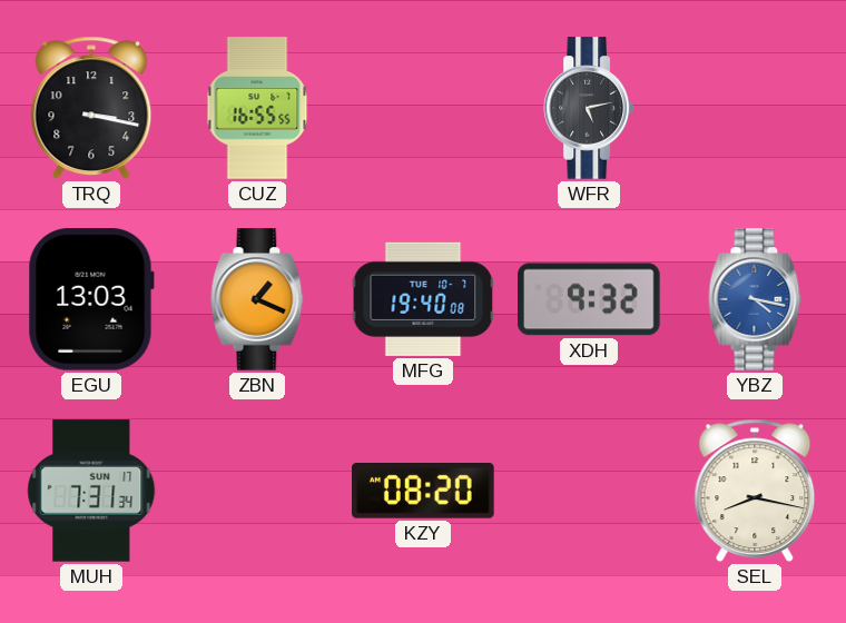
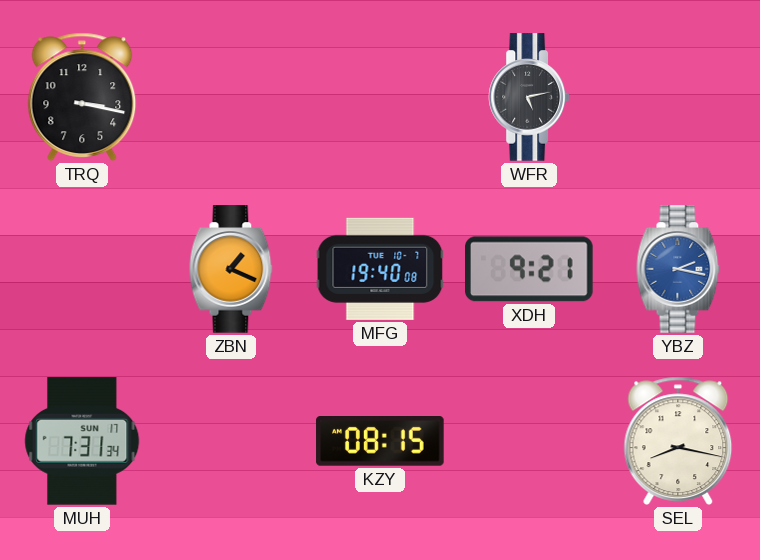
CUZ: 16:55 -> none
EGU: 13:03 -> none
XDH: 9:32 -> 9:21
YBZ: 4:17 -> 2:17
KZY: 08:20 -> 08:15
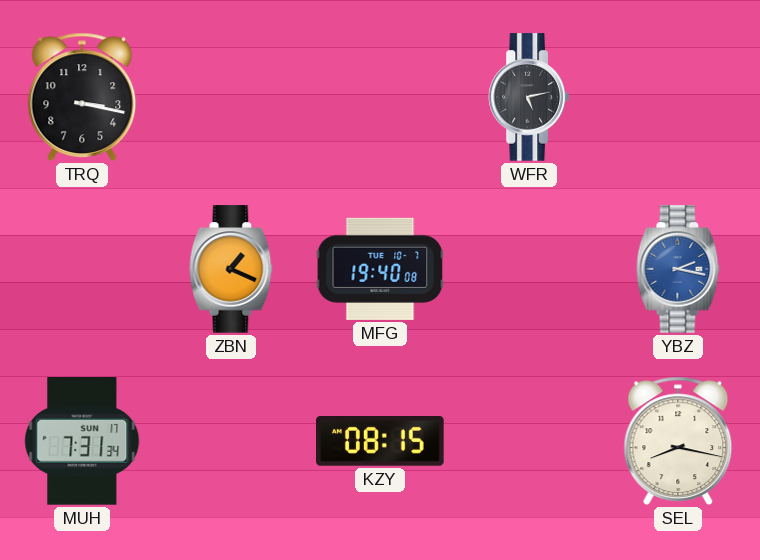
XDH: 9:21 -> none
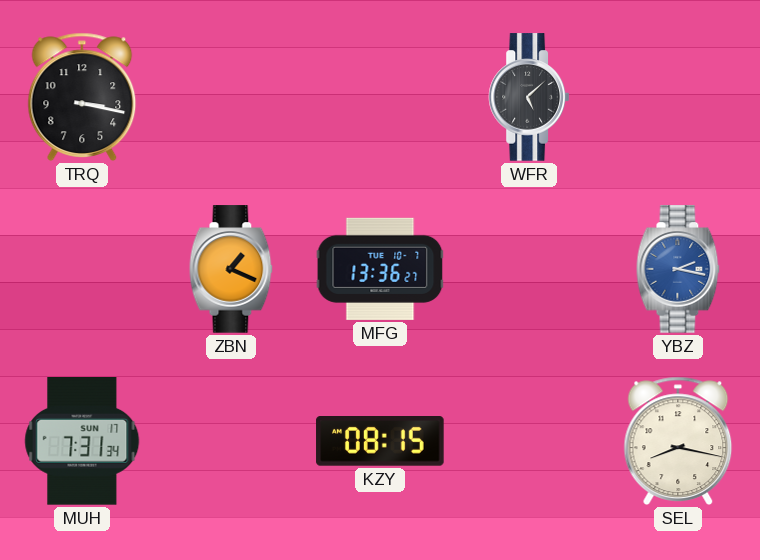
WFR: 5:13 -> 5:08
MFG: 19:40 -> 13:36
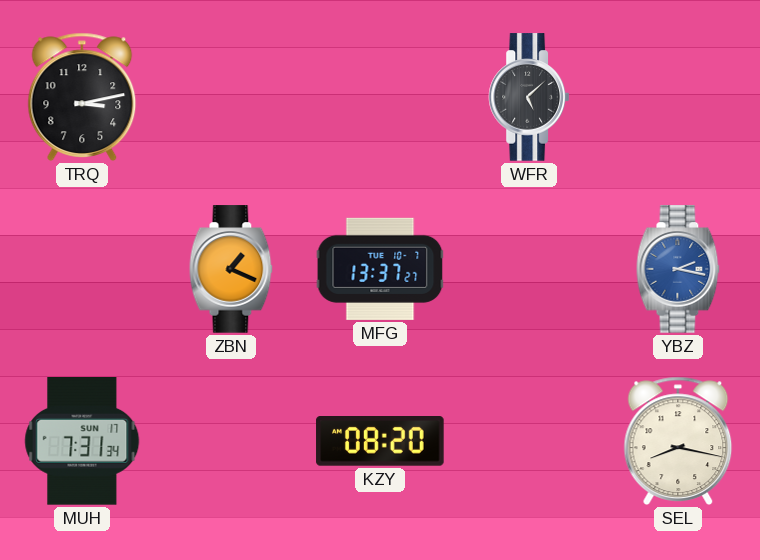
TRQ: 3:17 -> 3:13
MFG: 13:36 -> 13:37
KZY: 08:15 -> 08:20
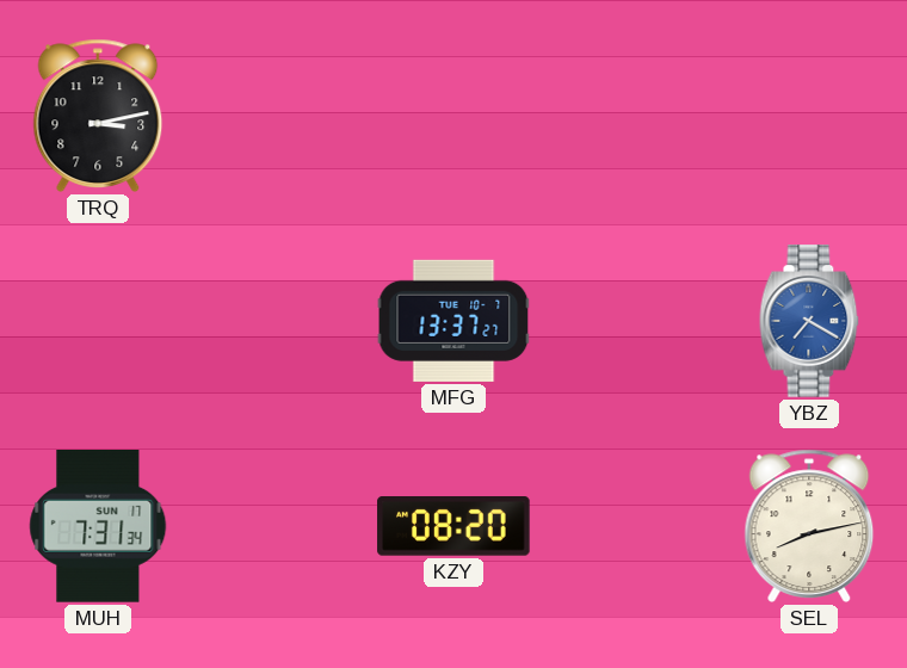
WFR: 5:08 -> none
ZBN: 1:19 -> none
YBZ: 2:17 -> 7:20
SEL: 8:17 -> 8:13
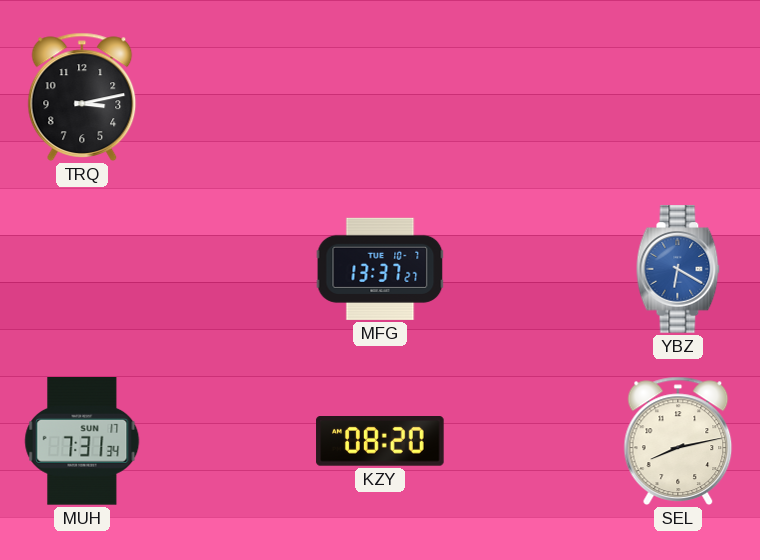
YBZ: 7:20 -> 6:20
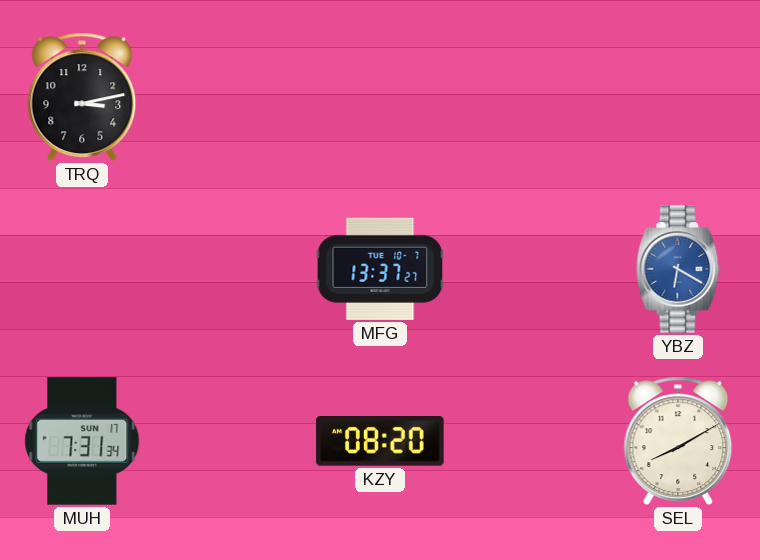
SEL: 8:13 -> 8:10
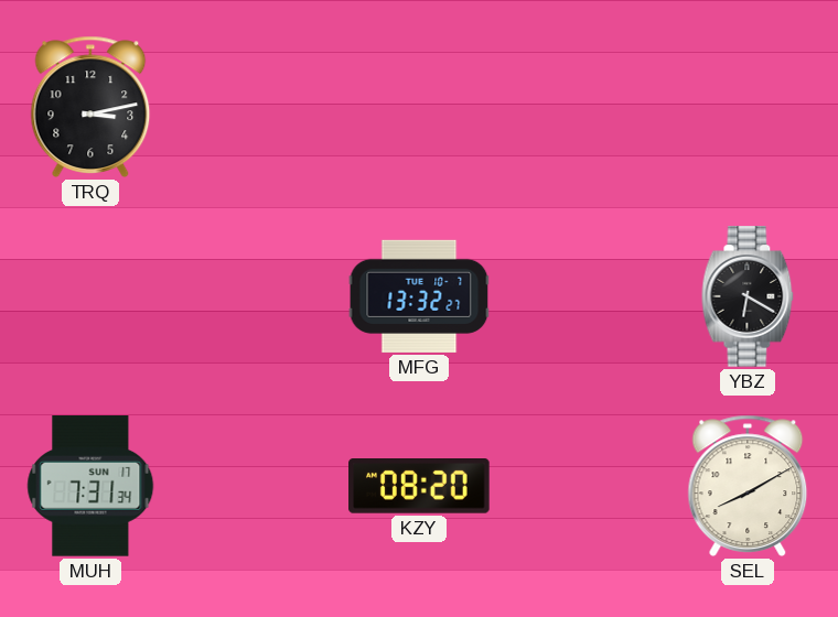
MFG: 13:37 -> 13:32
YBZ dial: blue -> black
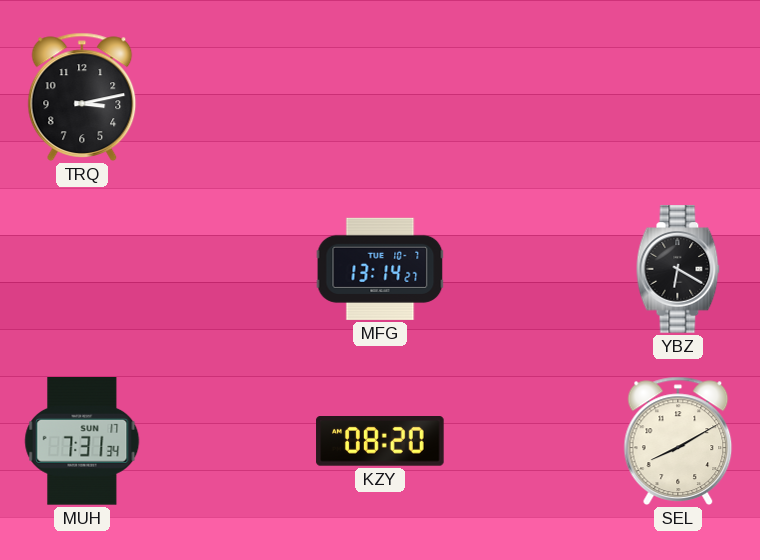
MFG: 13:32 -> 13:14
